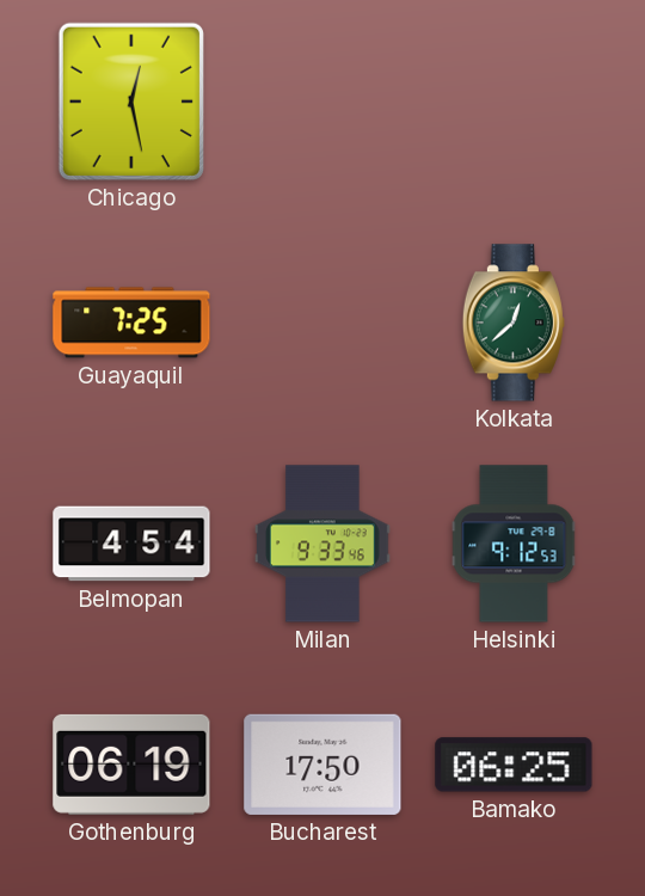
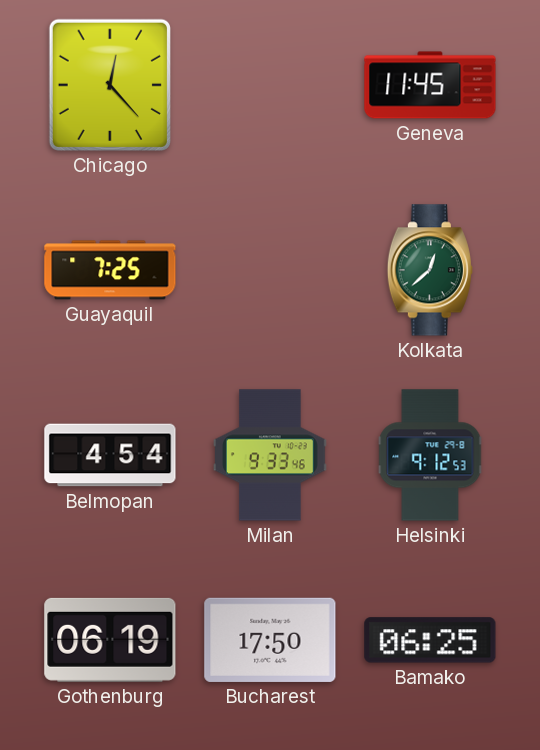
Chicago: 12:28 -> 12:23
Geneva: none -> 11:45
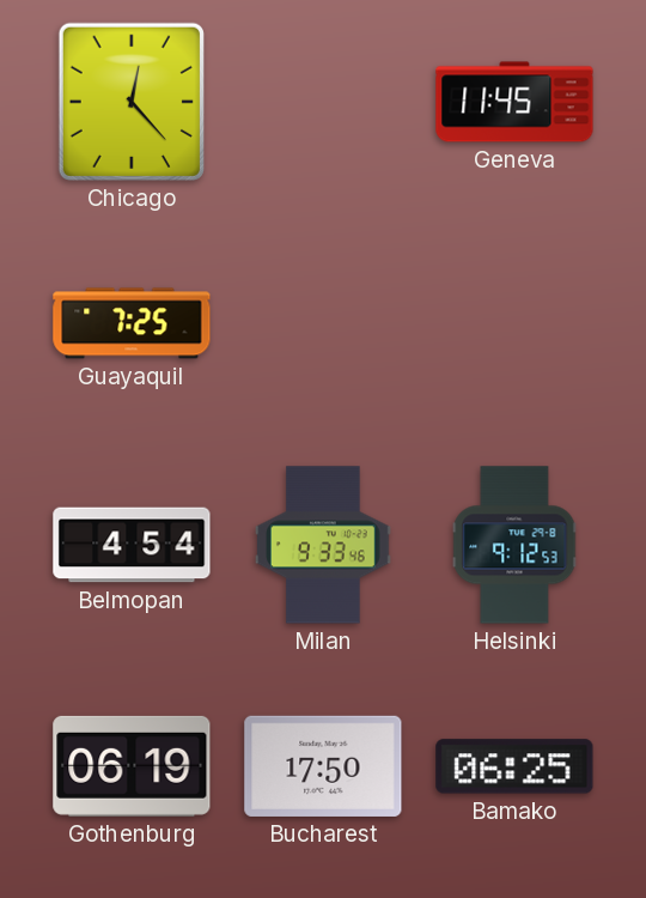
Kolkata: 12:38 -> none
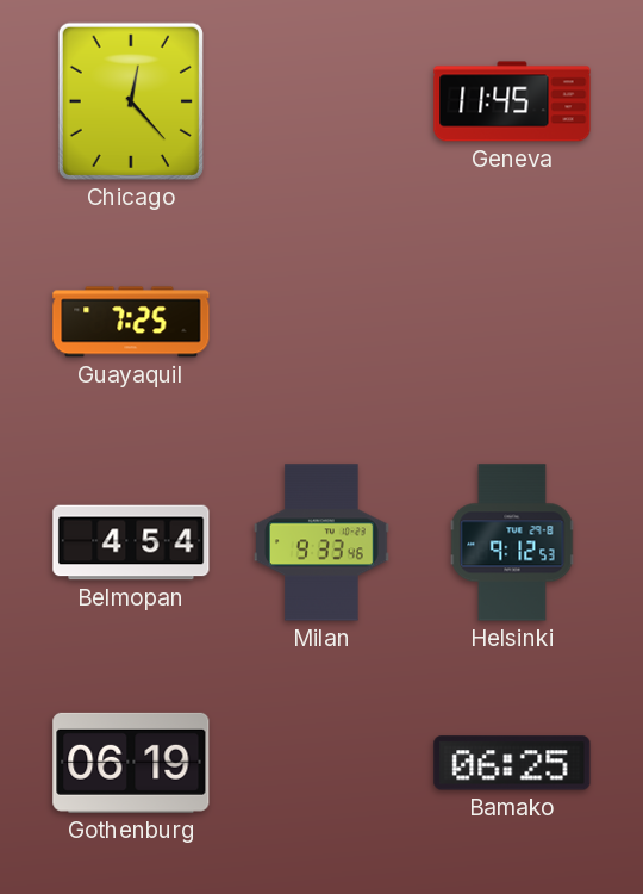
Bucharest: 17:50 -> none
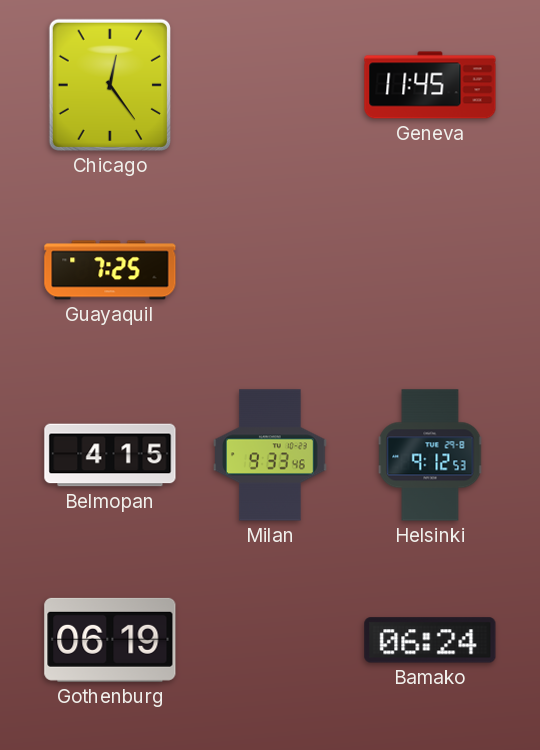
Chicago: 12:23 -> 12:24
Belmopan: 4:54 -> 4:15
Bamako: 06:25 -> 06:24
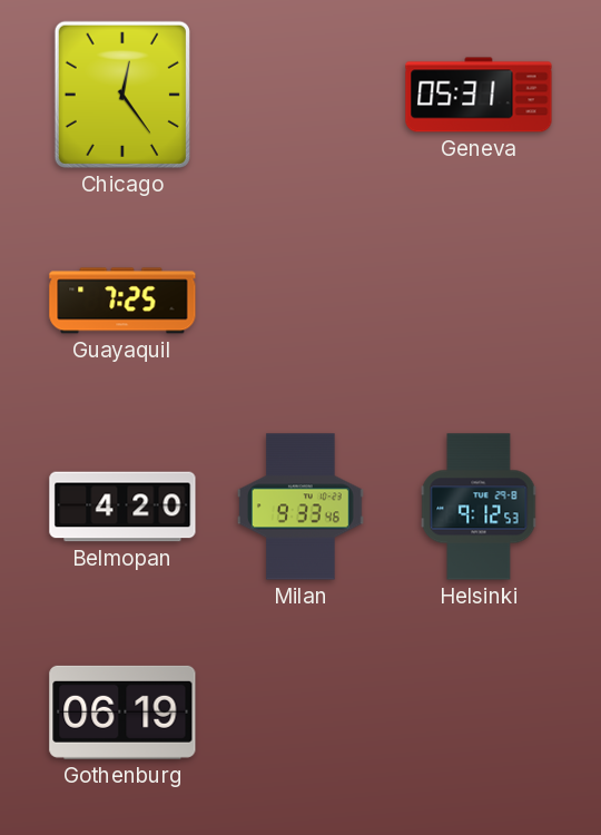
Geneva: 11:45 -> 05:31
Belmopan: 4:15 -> 4:20
Bamako: 06:24 -> none
